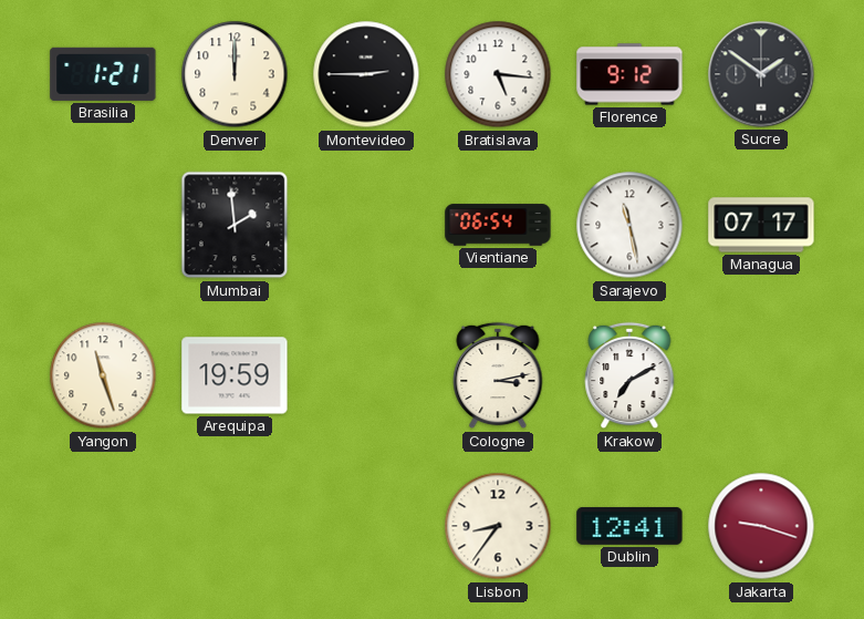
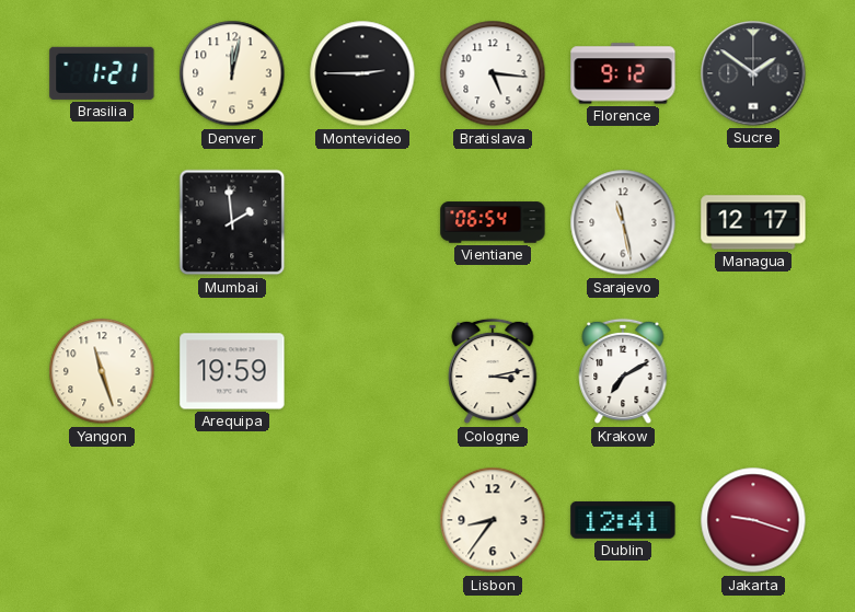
Denver: 12:00 -> 12:02
Managua: 07:17 -> 12:17
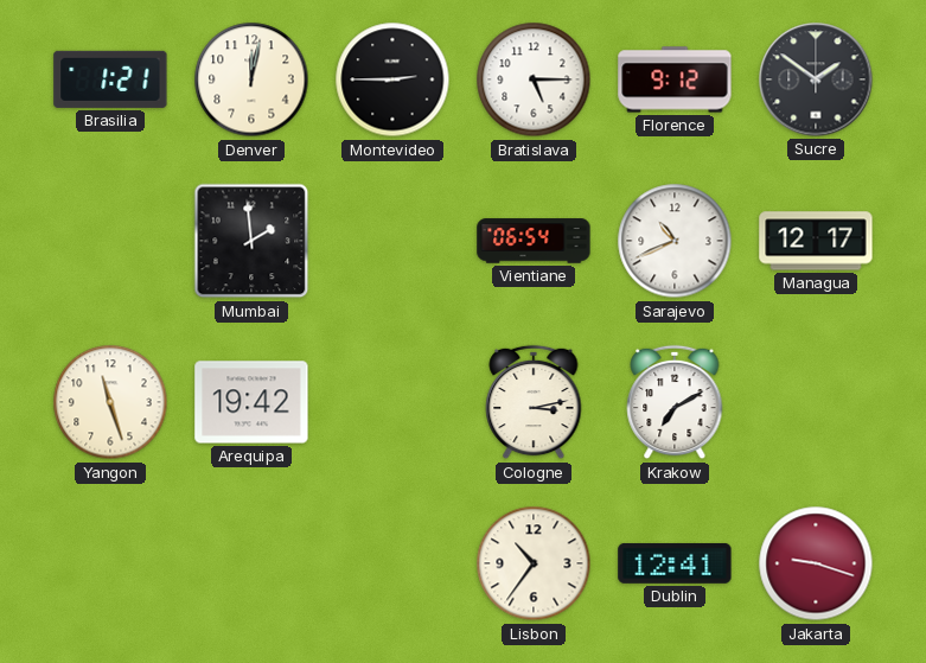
Bratislava: 5:16 -> 5:15
Sarajevo: 11:28 -> 10:41
Arequipa: 19:59 -> 19:42
Lisbon: 8:36 -> 10:36
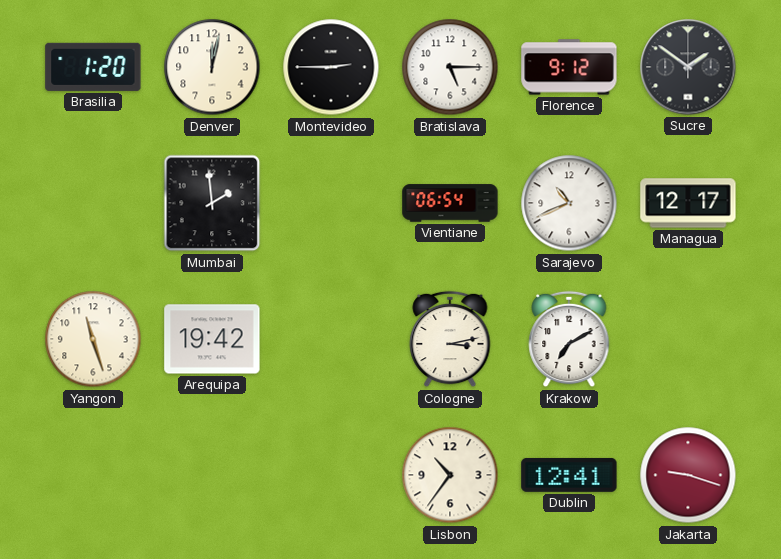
Brasilia: 1:21 -> 1:20
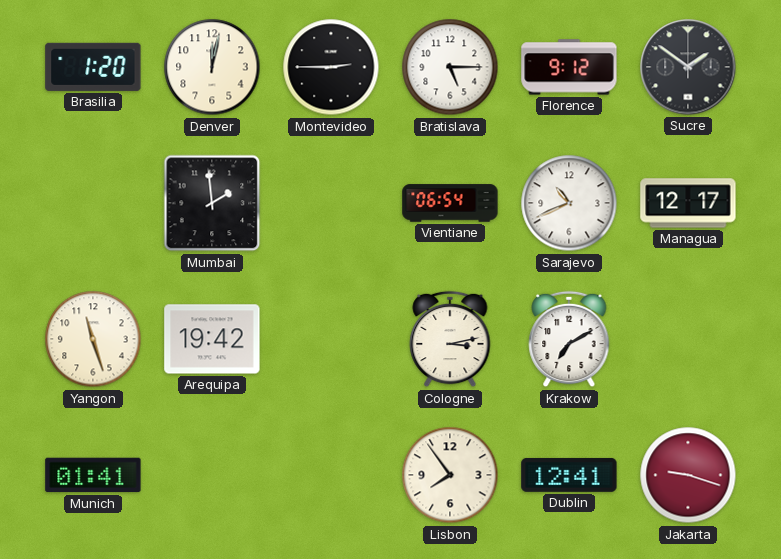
Munich: none -> 01:41
Lisbon: 10:36 -> 7:54
